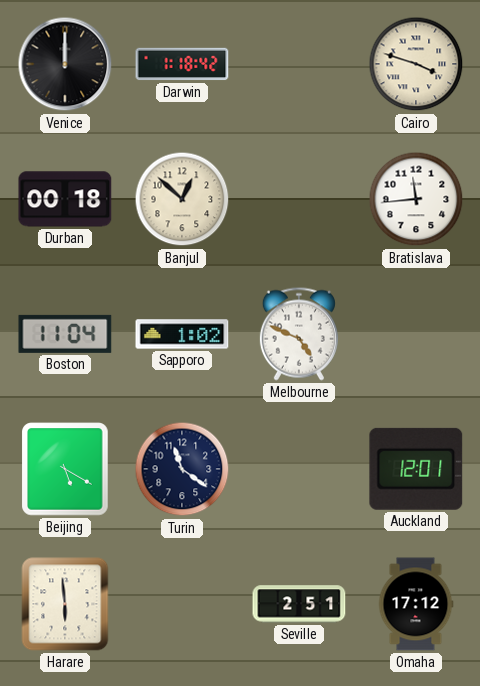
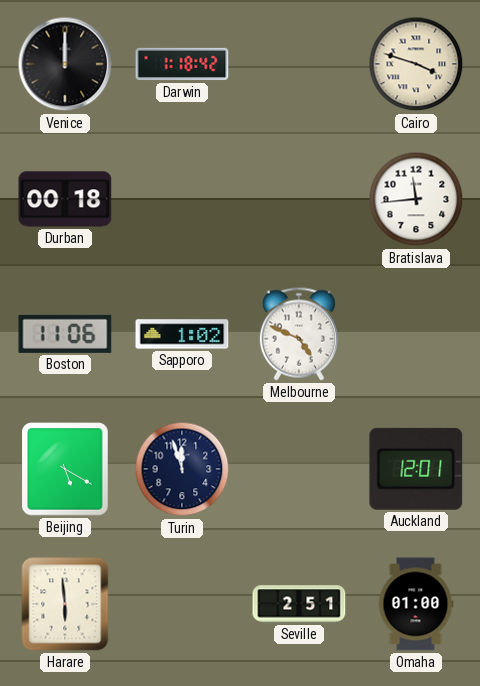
Banjul: 12:52 -> none
Boston: 11:04 -> 11:06
Turin: 11:21 -> 11:57
Omaha: 17:12 -> 01:00
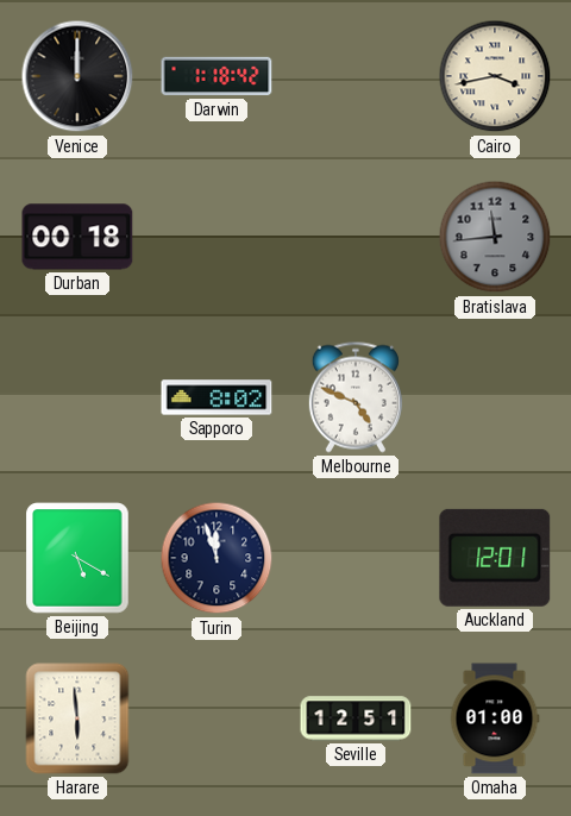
Cairo: 3:48 -> 3:43
Bratislava dial: white -> grey
Boston: 11:06 -> none
Sapporo: 1:02 -> 8:02
Seville: 2:51 -> 12:51
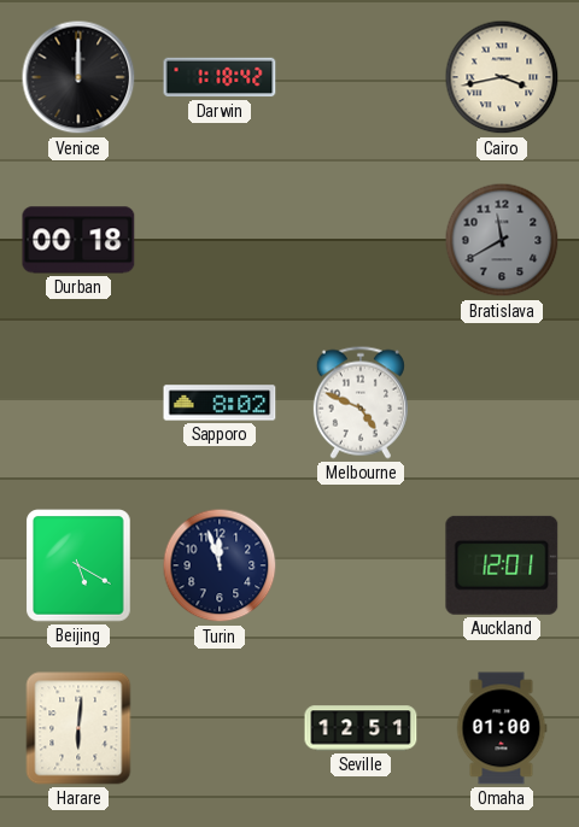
Bratislava: 11:44 -> 11:40
Harare: 5:59 -> 6:01
